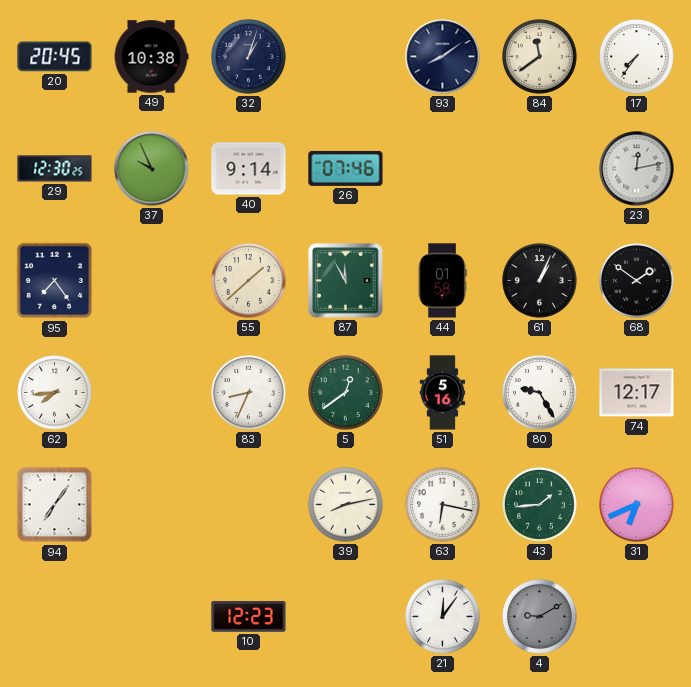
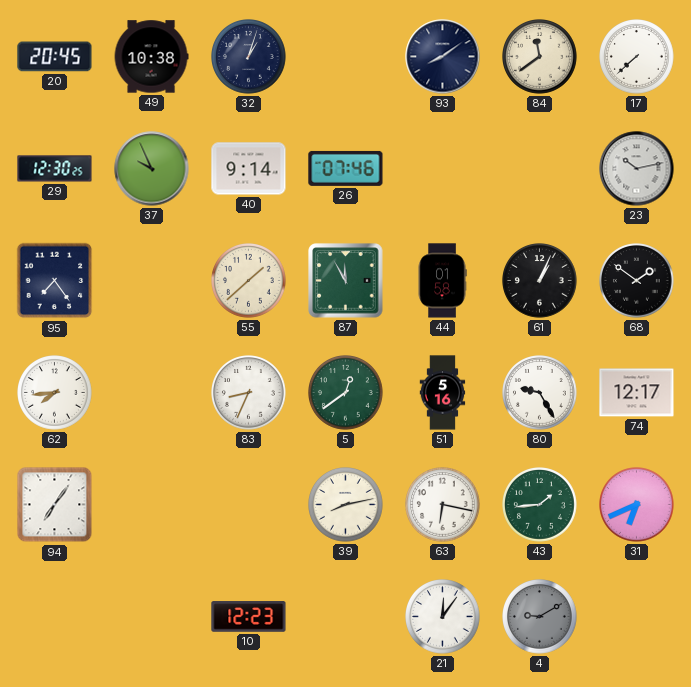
17: 7:36 -> 7:38
23: 12:13 -> 10:13
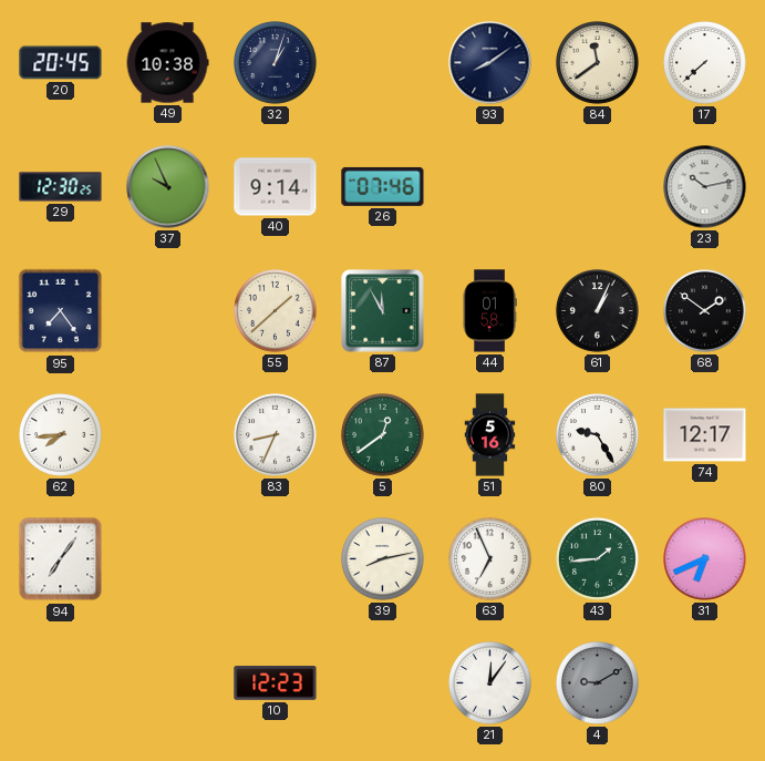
63: 6:17 -> 6:56
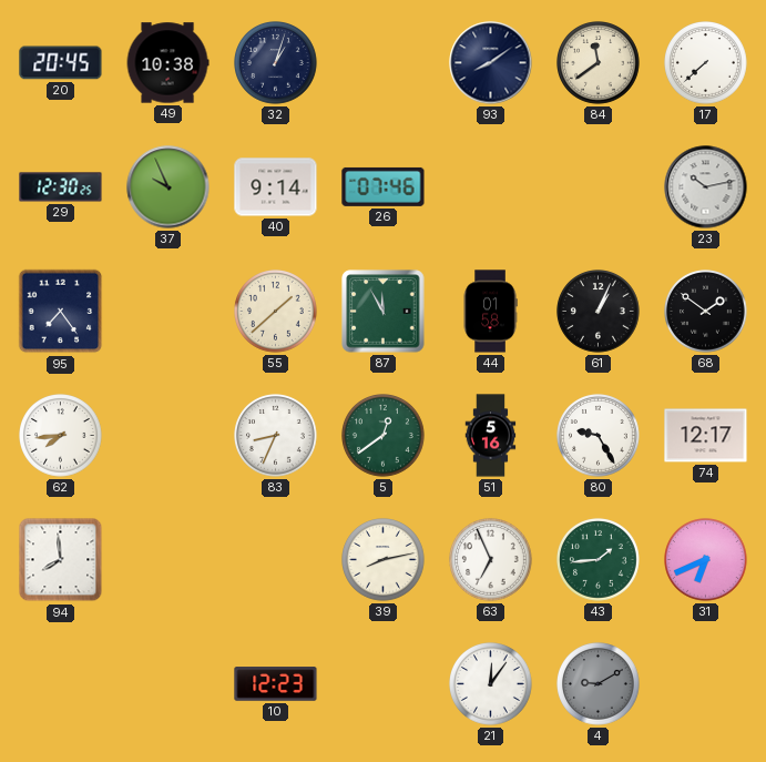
94: 7:06 -> 7:59
